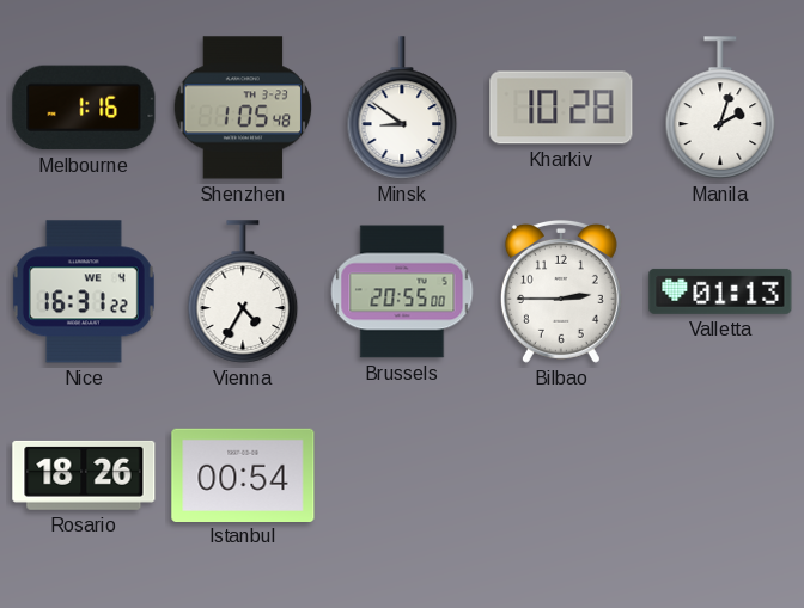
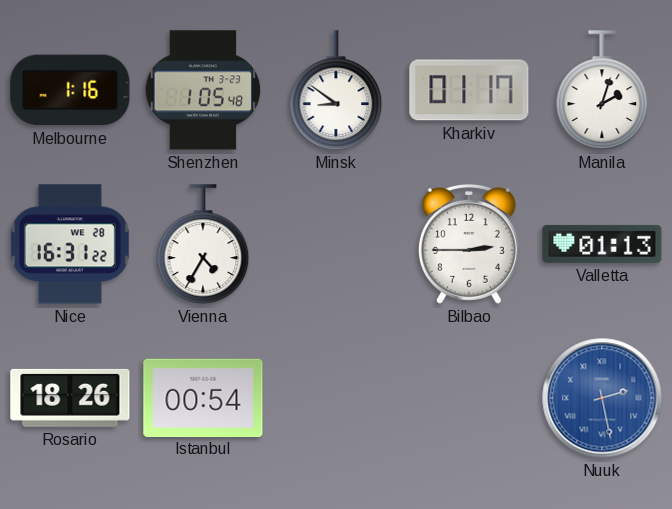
Kharkiv: 10:28 -> 01:17
Nice date: WE 4 -> WE 28
Brussels: 20:55 -> none
Nuuk: none -> 2:28
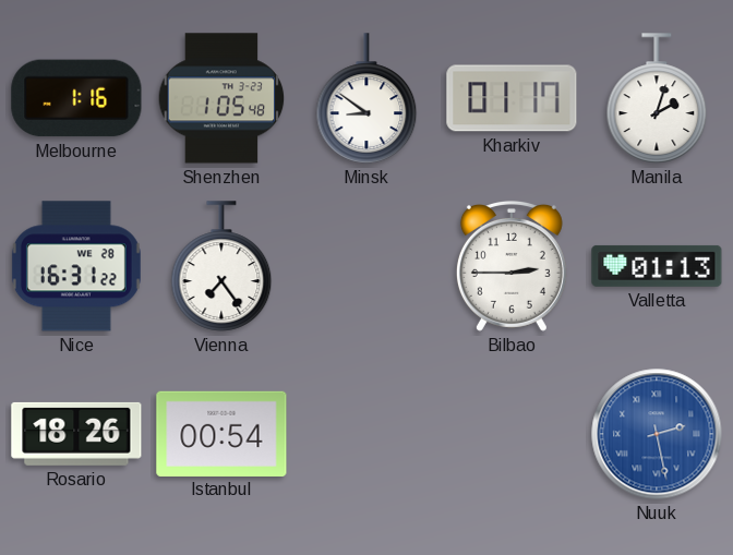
Vienna: 4:35 -> 7:24
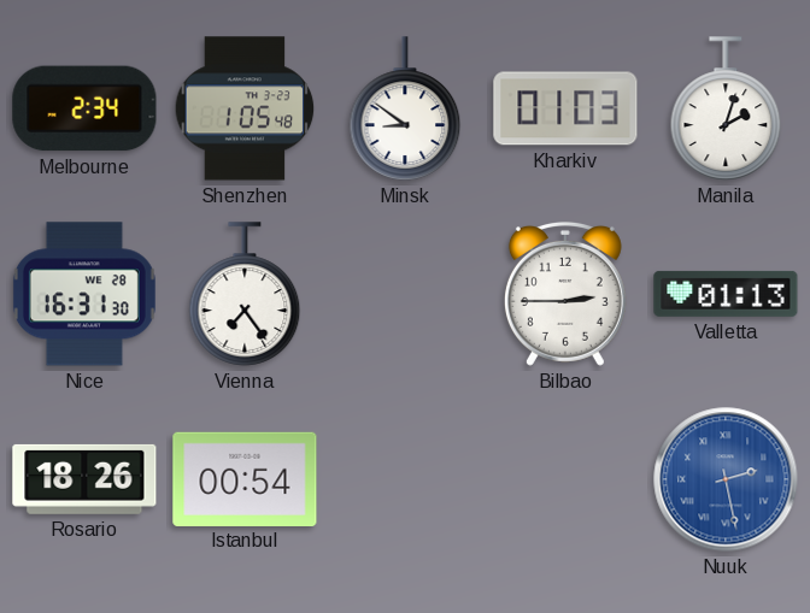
Melbourne: 1:16 -> 2:34
Kharkiv: 01:17 -> 01:03
Nice: 16:31:22 -> 16:31:30
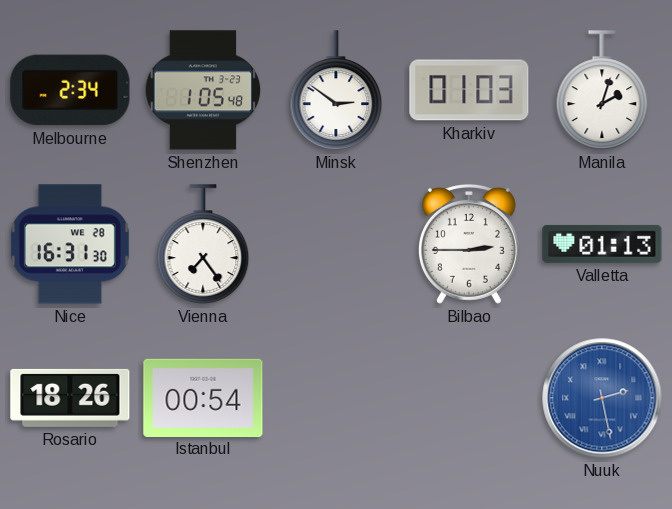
Minsk: 8:51 -> 2:51
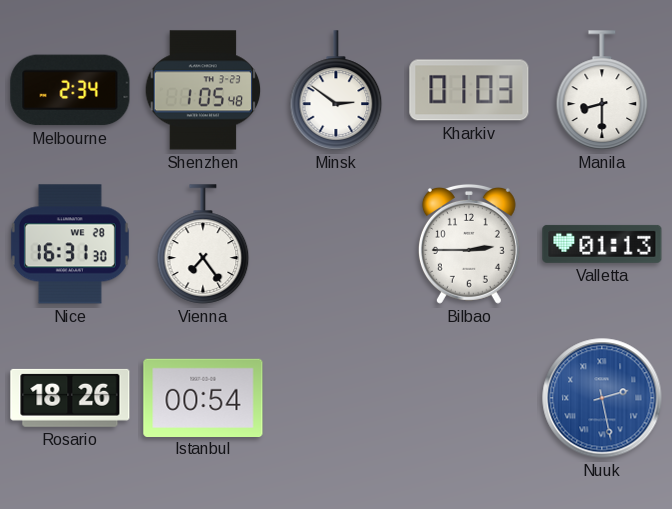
Manila: 2:03 -> 8:30
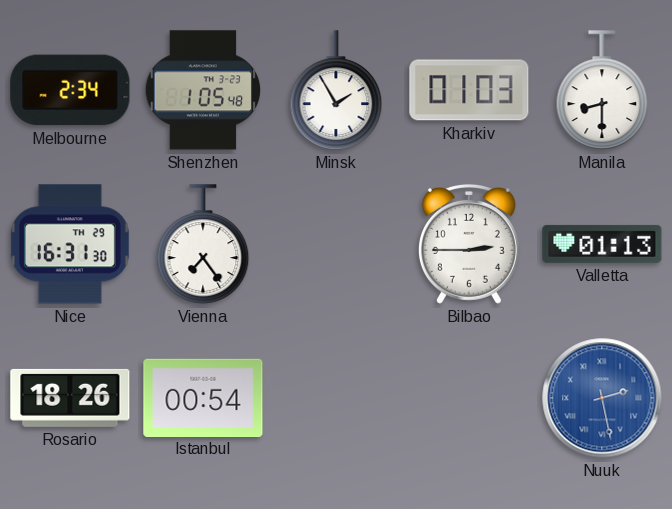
Minsk: 2:51 -> 1:55
Nice date: WE 28 -> TH 29
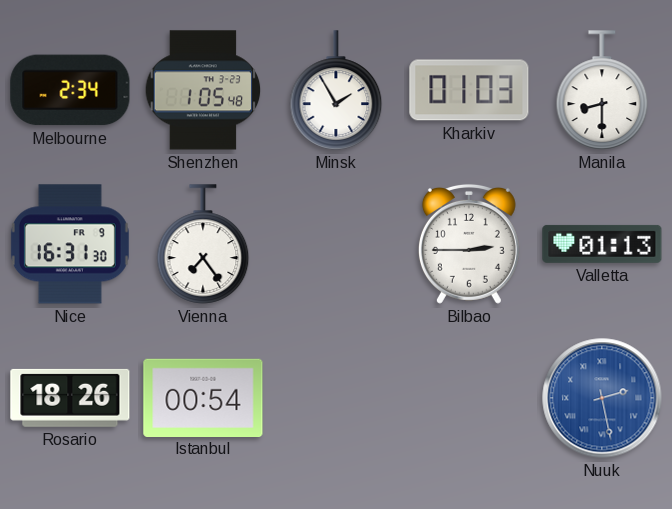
Nice date: TH 29 -> FR 9
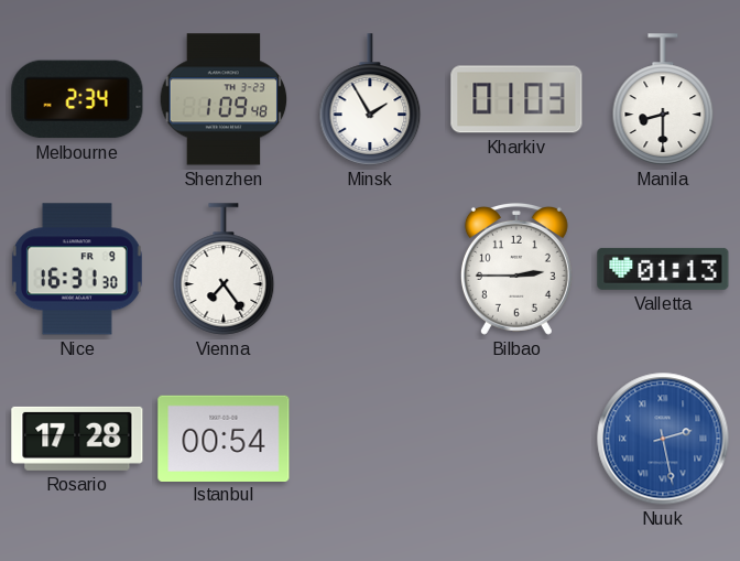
Shenzhen: 1:05 -> 1:09
Rosario: 18:26 -> 17:28
